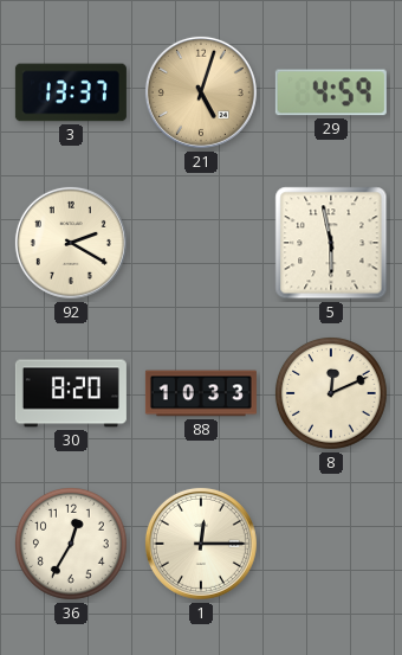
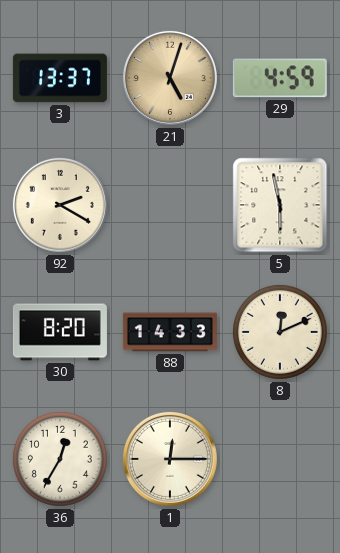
88: 10:33 -> 14:33
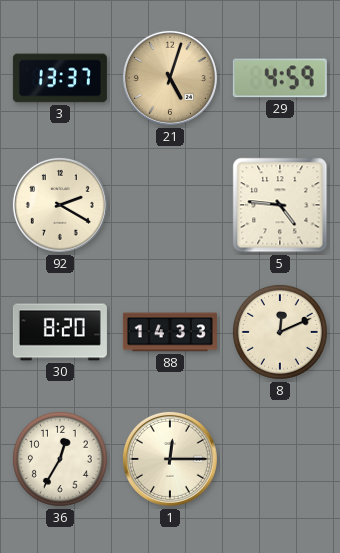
5: 5:58 -> 4:46
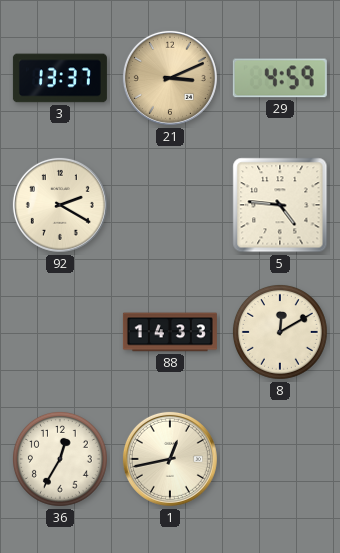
21: 5:03 -> 3:11
30: 8:20 -> none
8: 12:11 -> 12:10
1: 12:15 -> 12:43
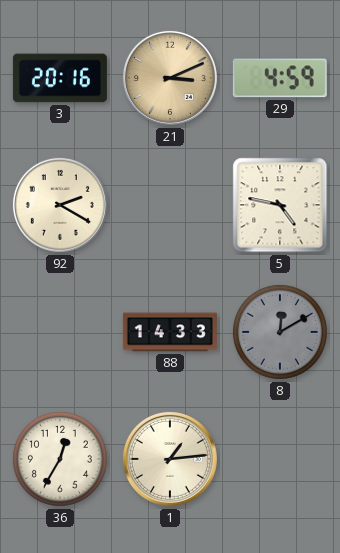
3: 13:37 -> 20:16
5: 4:46 -> 4:47
8 dial: cream -> grey
1: 12:43 -> 1:14
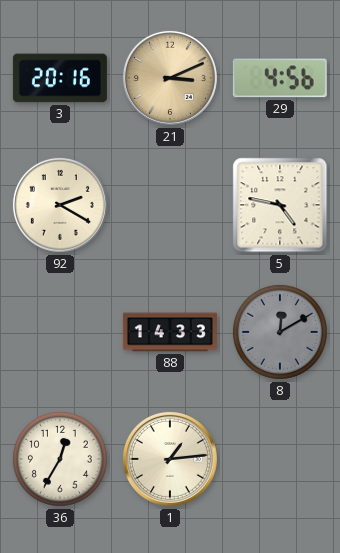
29: 4:59 -> 4:56
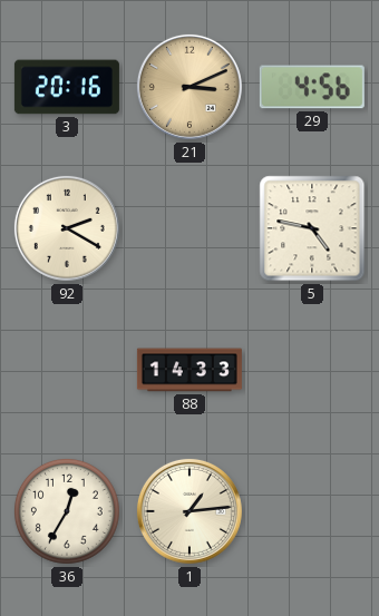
8: 12:10 -> none
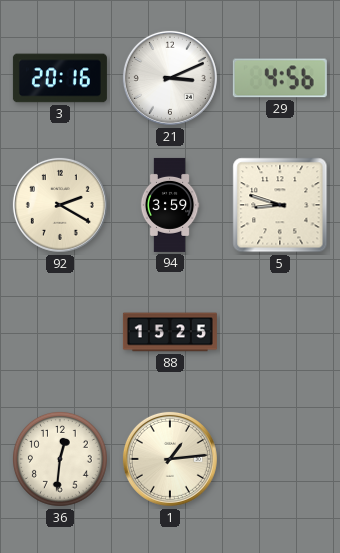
21 dial: champagne -> white
94: none -> 3:59
5: 4:47 -> 8:48
88: 14:33 -> 15:25
36: 12:35 -> 12:31
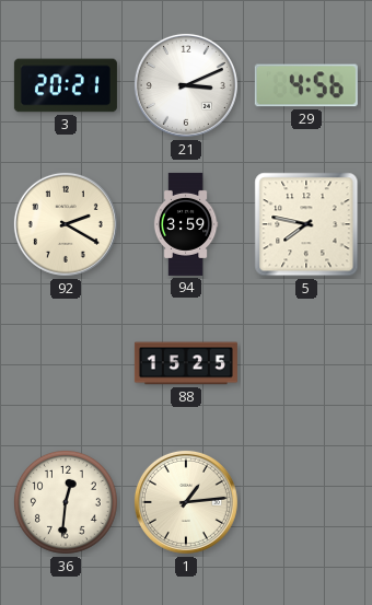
3: 20:16 -> 20:21
5: 8:48 -> 7:47
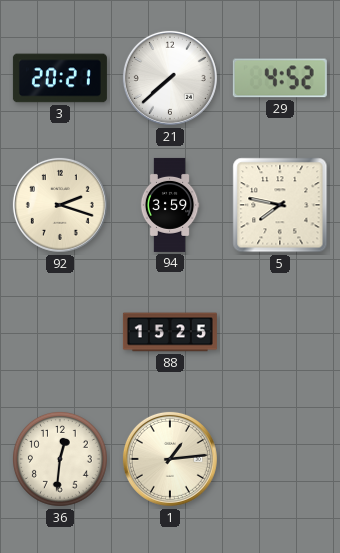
21: 3:11 -> 7:38
29: 4:56 -> 4:52
92: 2:20 -> 2:18
